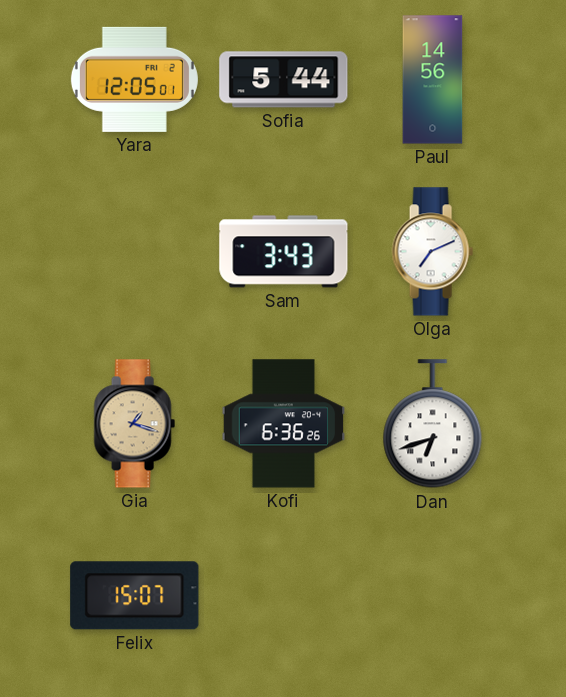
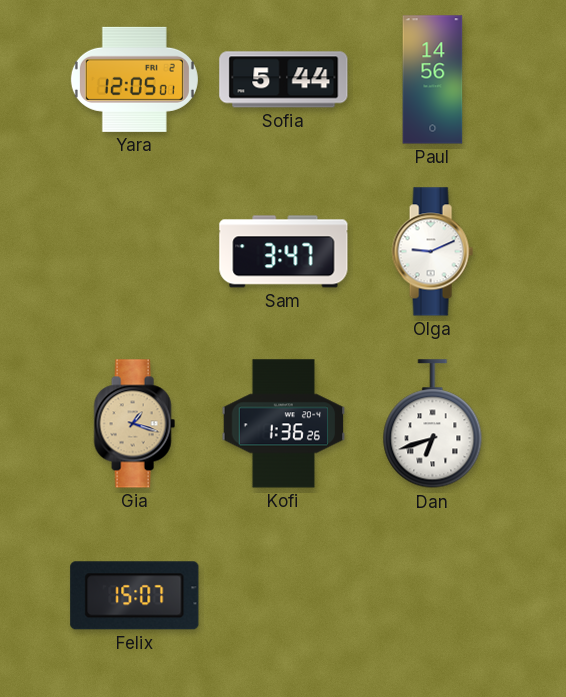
Sam: 3:43 -> 3:47
Olga: 7:11 -> 9:11
Kofi: 6:36 -> 1:36
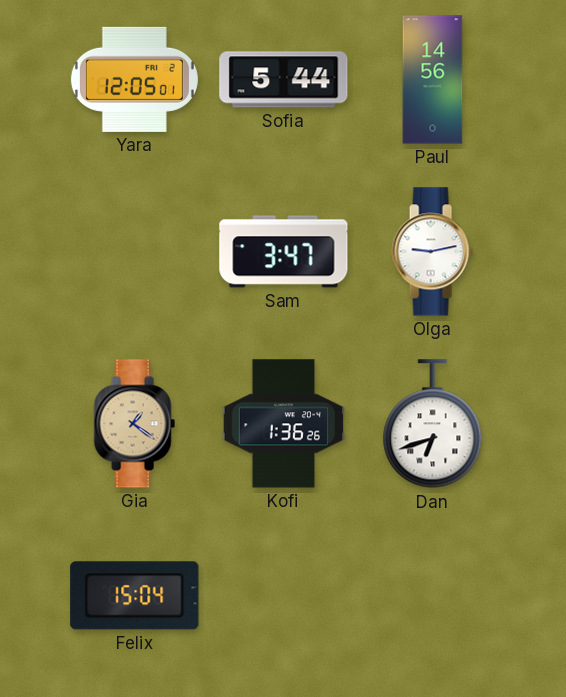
Olga: 9:11 -> 9:13
Gia: 1:18 -> 1:21
Felix: 15:07 -> 15:04
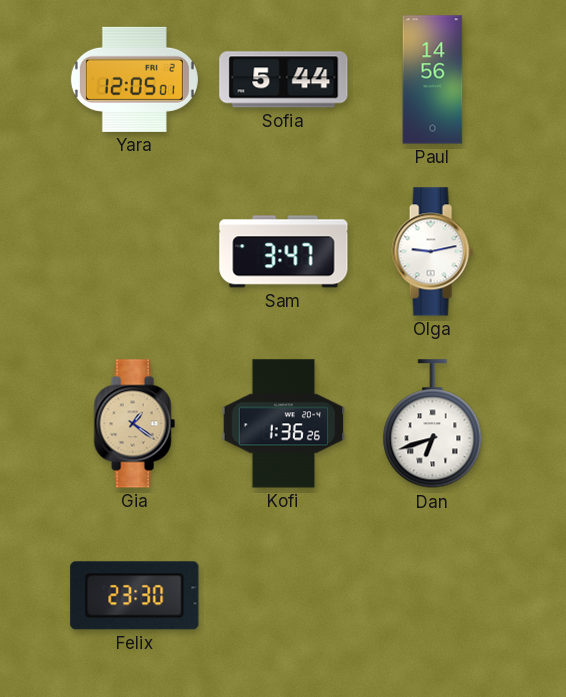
Felix: 15:04 -> 23:30
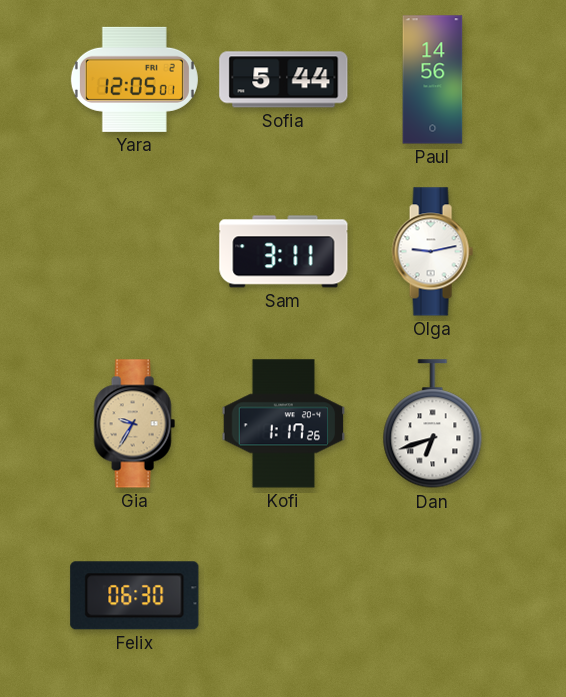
Sam: 3:47 -> 3:11
Gia: 1:21 -> 9:35
Kofi: 1:36 -> 1:17
Felix: 23:30 -> 06:30
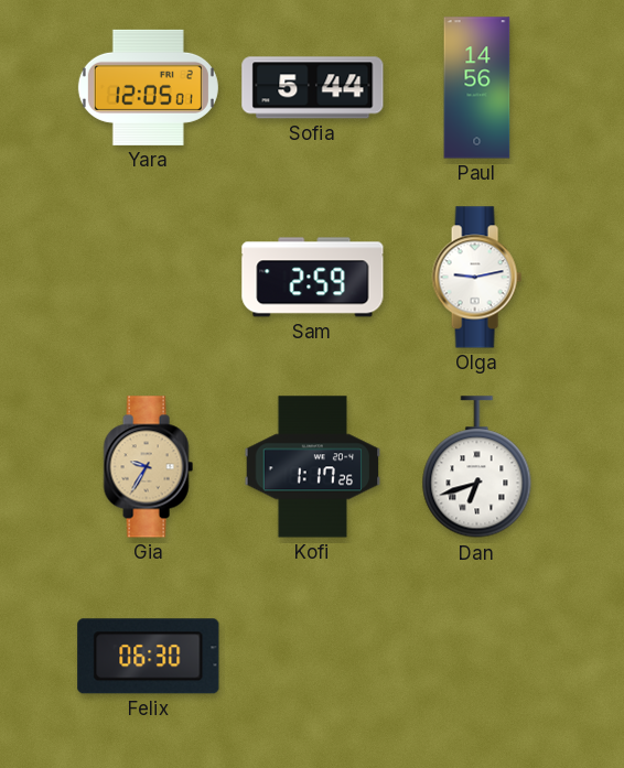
Sam: 3:11 -> 2:59
